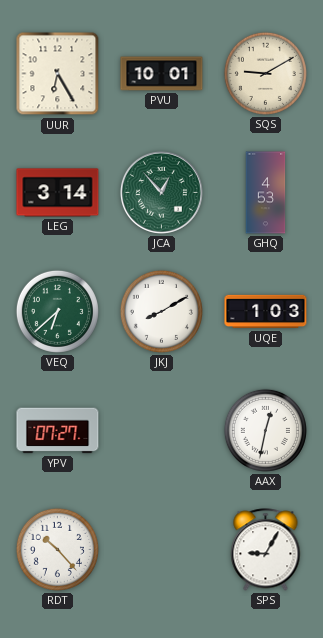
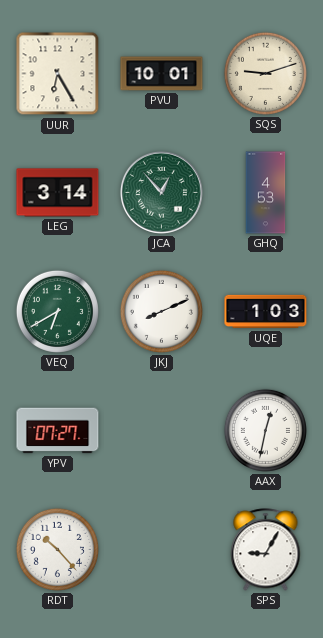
SQS: 9:10 -> 9:12
VEQ: 6:38 -> 6:40
JKJ: 8:10 -> 8:11
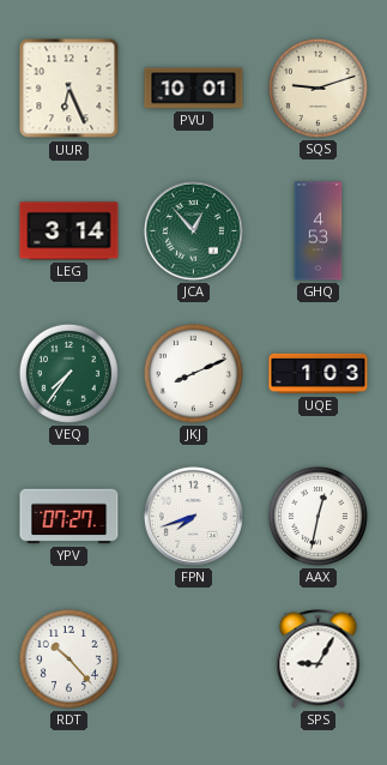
UUR: 6:25 -> 6:26
VEQ: 6:40 -> 7:36
FPN: none -> 7:42
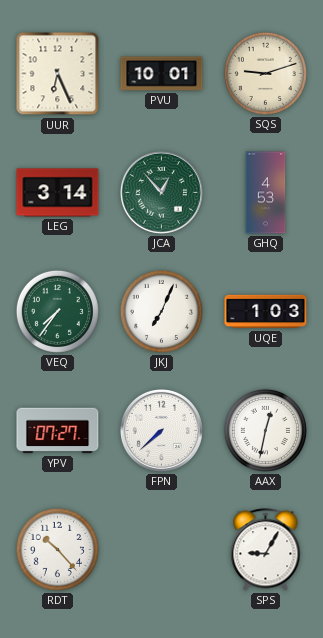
JKJ: 8:11 -> 7:04
FPN: 7:42 -> 7:38
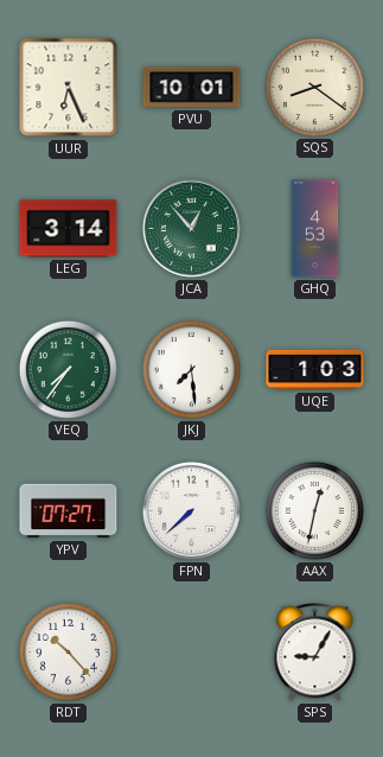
SQS: 9:12 -> 8:21
JKJ: 7:04 -> 7:29
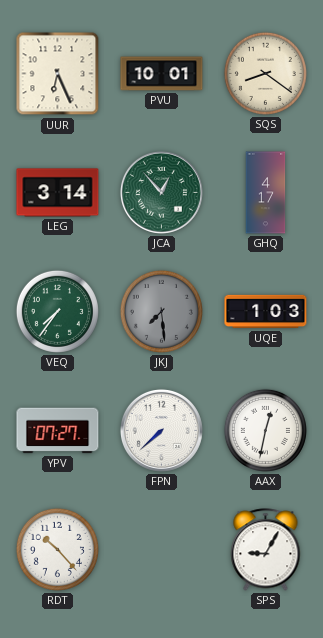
GHQ: 4:53 -> 4:17
JKJ dial: white -> grey
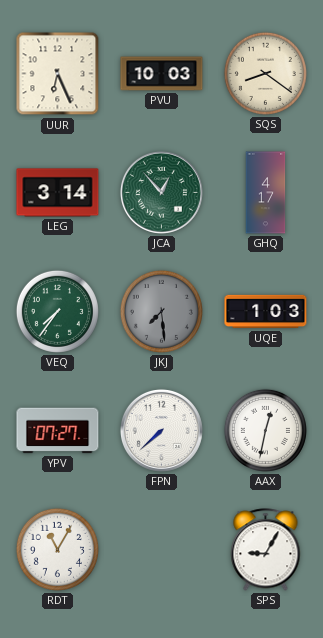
PVU: 10:01 -> 10:03
RDT: 10:23 -> 11:05
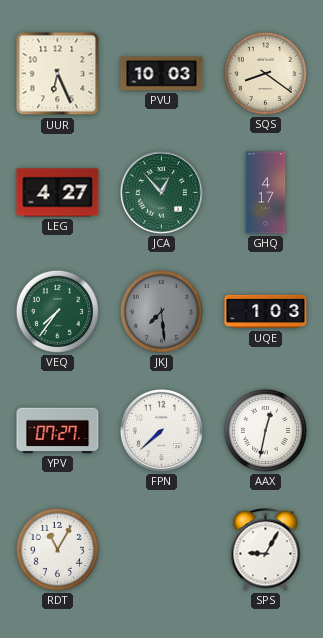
LEG: 3:14 -> 4:27
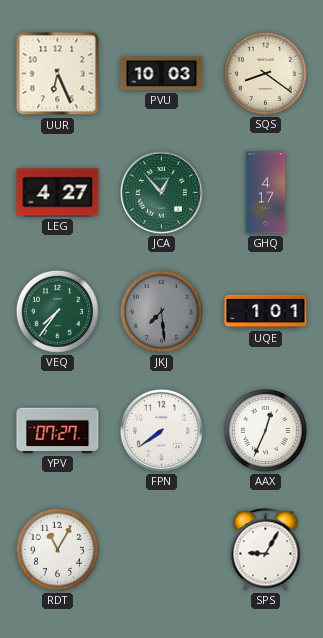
UQE: 1:03 -> 1:01
FPN: 7:38 -> 7:39
AAX: 12:32 -> 12:34
